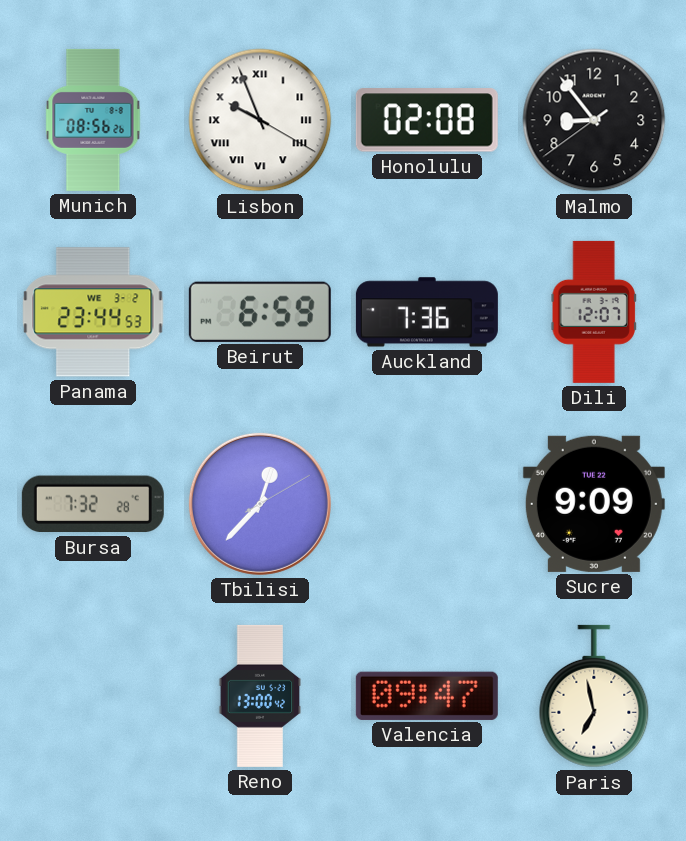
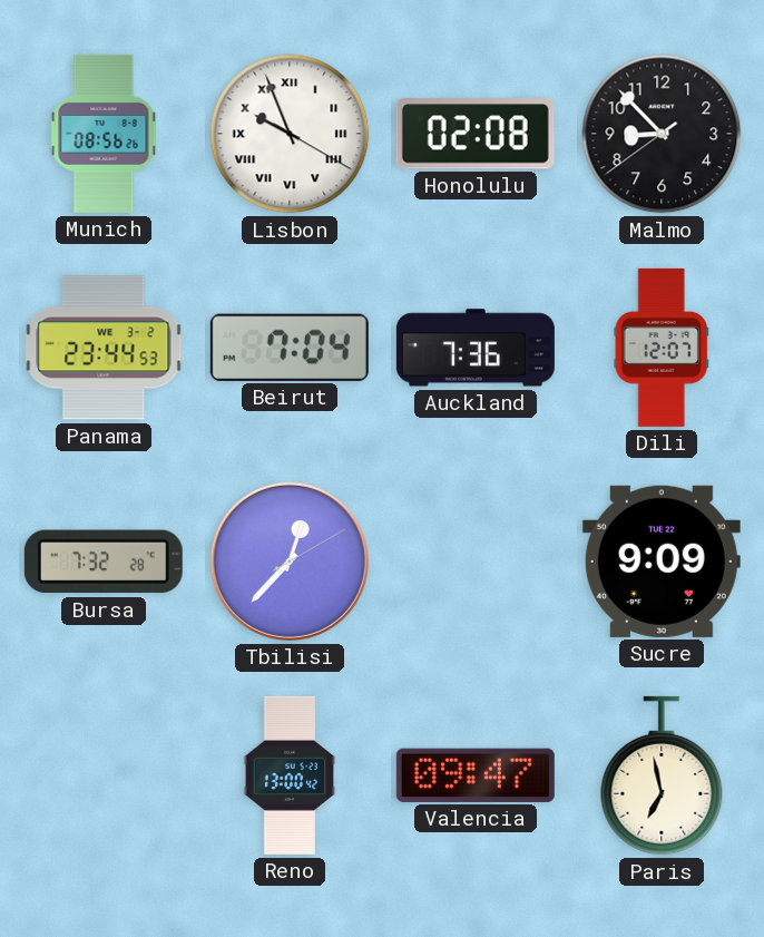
Malmo: 8:53 -> 8:52
Beirut: 6:59 -> 7:04
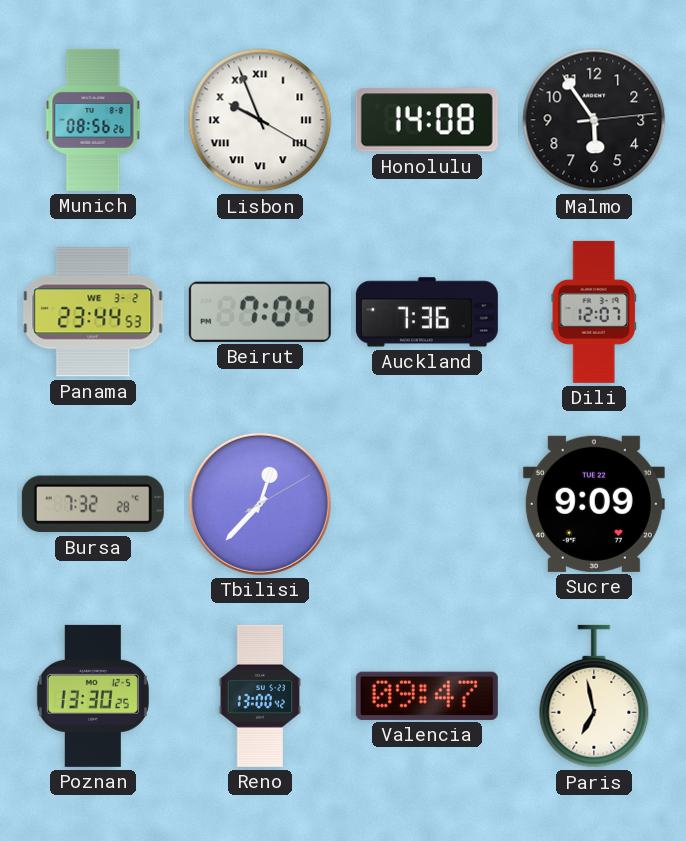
Honolulu: 02:08 -> 14:08
Malmo: 8:52 -> 5:54
Poznan: none -> 13:30
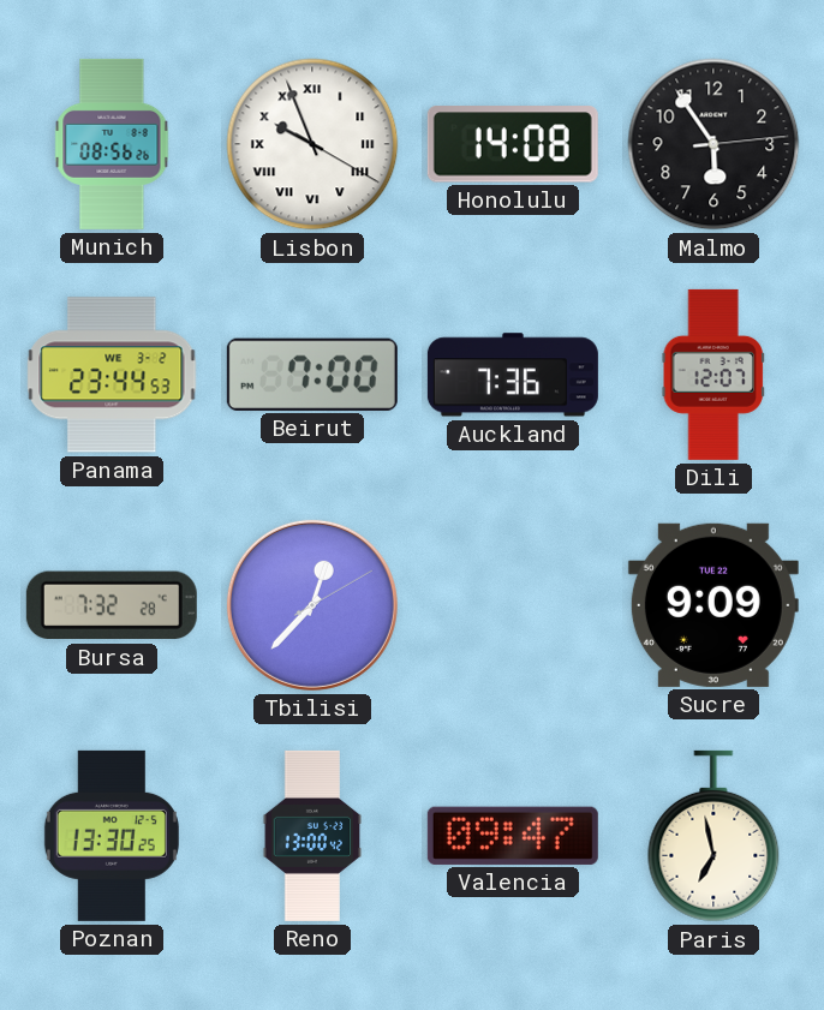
Beirut: 7:04 -> 7:00
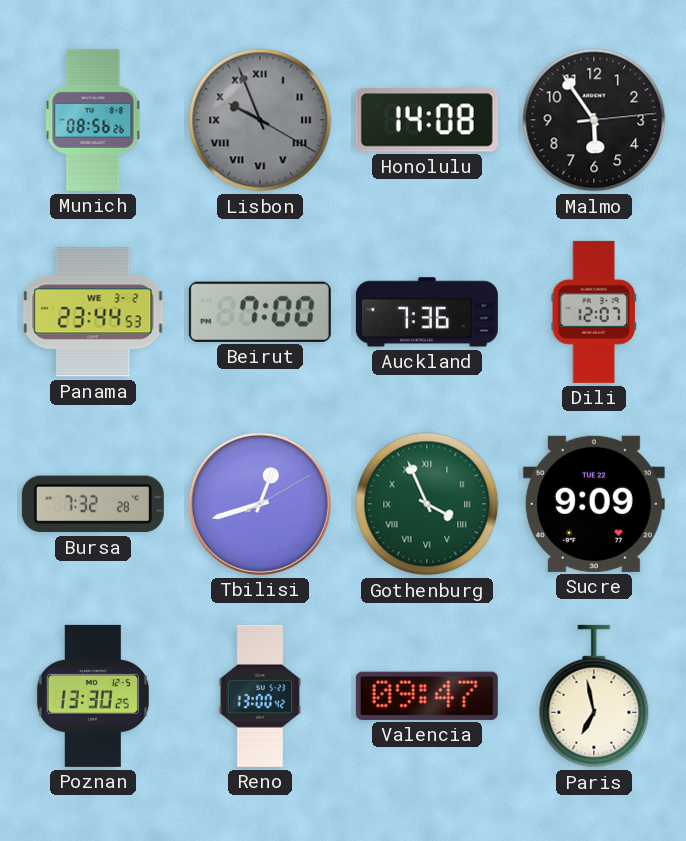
Lisbon dial: white -> grey
Tbilisi: 12:37 -> 12:42
Gothenburg: none -> 3:56
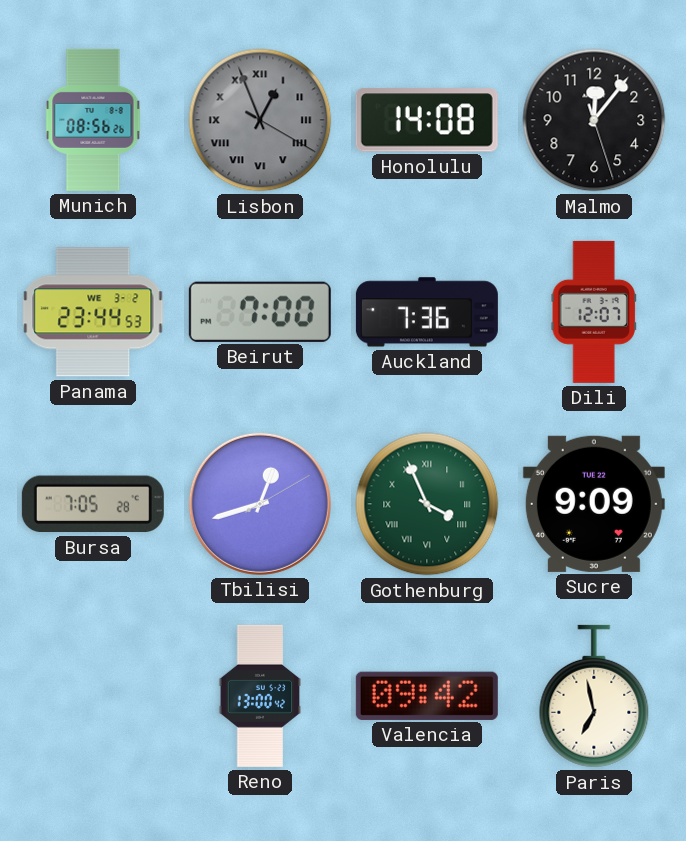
Lisbon: 9:56 -> 12:56
Malmo: 5:54 -> 12:06
Bursa: 7:32 -> 7:05
Poznan: 13:30 -> none
Valencia: 09:47 -> 09:42
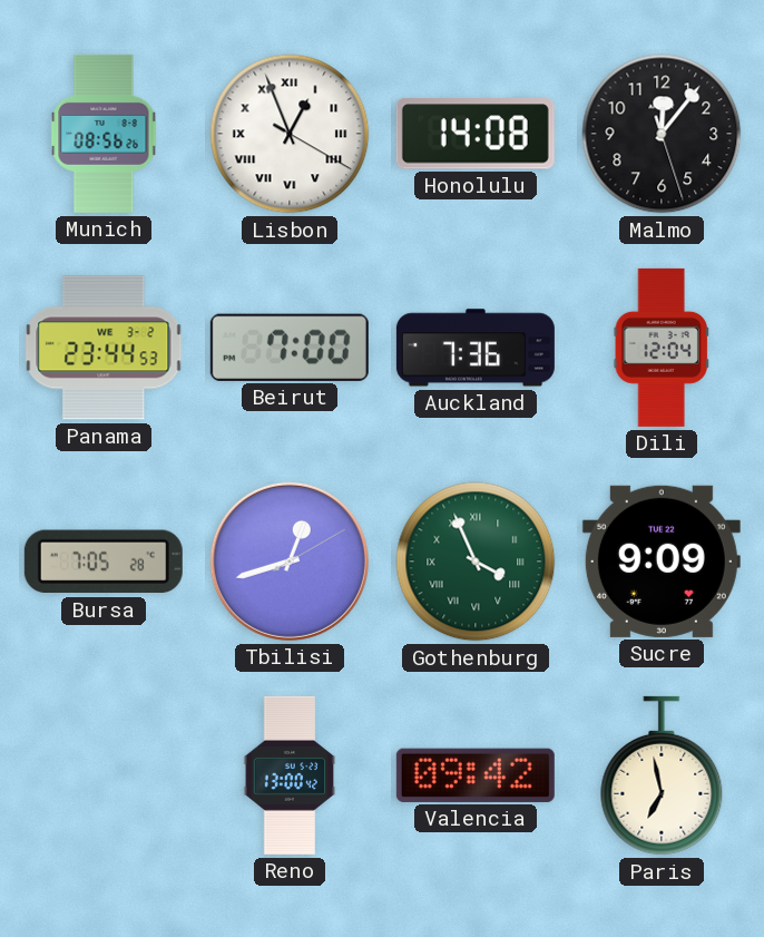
Lisbon dial: grey -> white
Dili: 12:07 -> 12:04
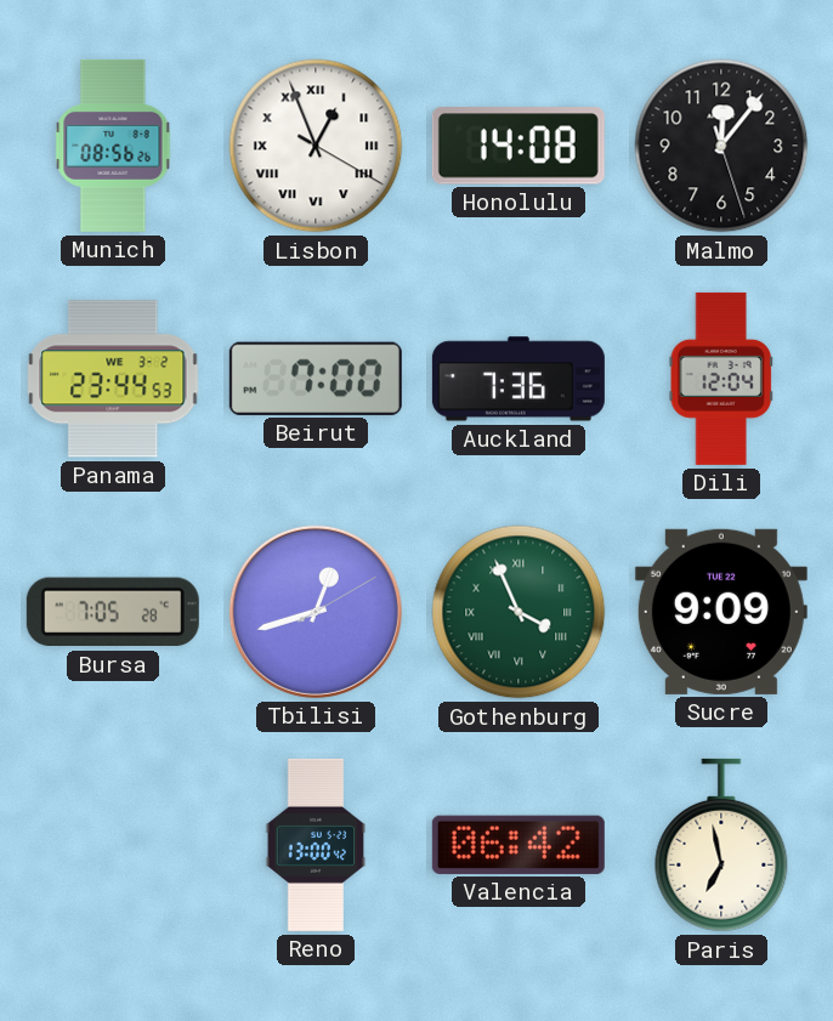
Valencia: 09:42 -> 06:42
